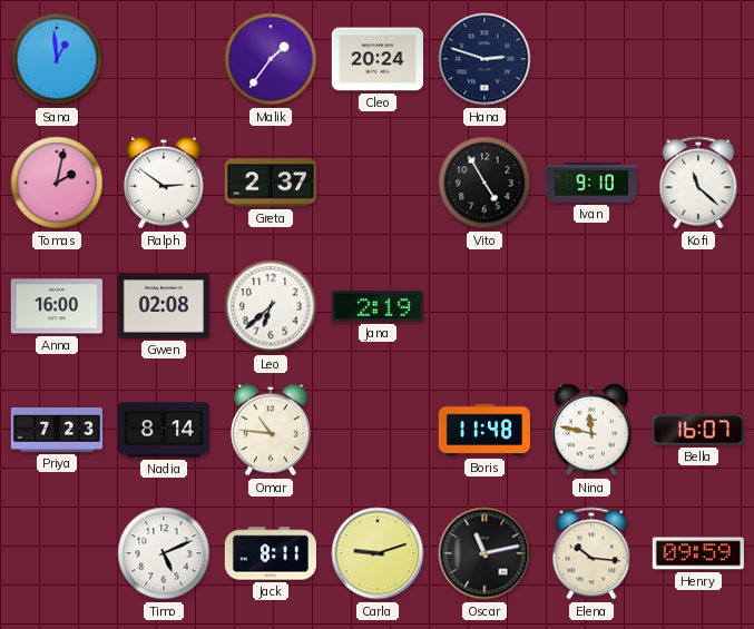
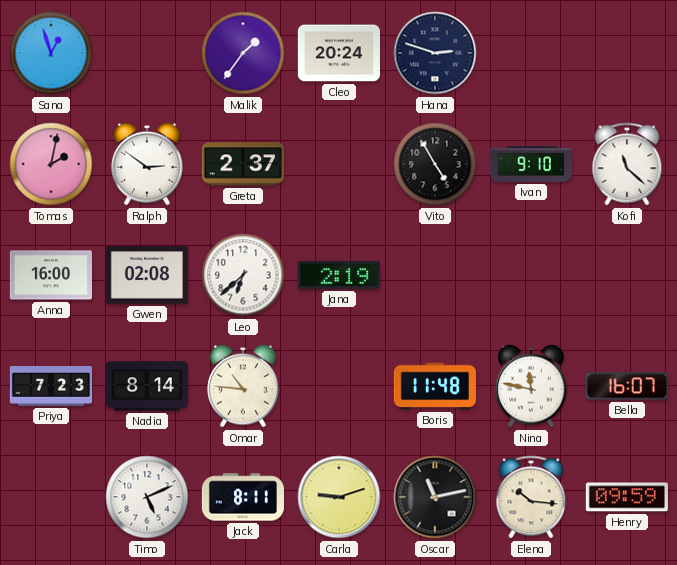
Sana: 12:59 -> 12:57
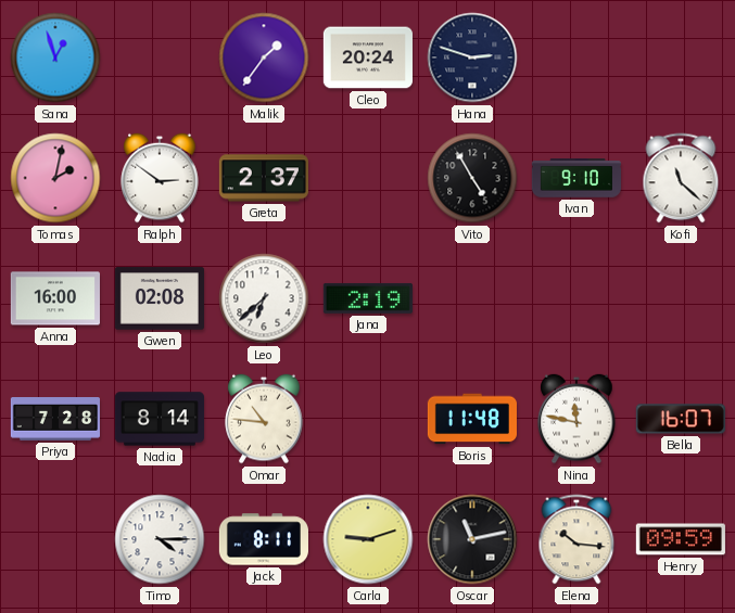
Priya: 7:23 -> 7:28
Timo: 5:11 -> 4:15
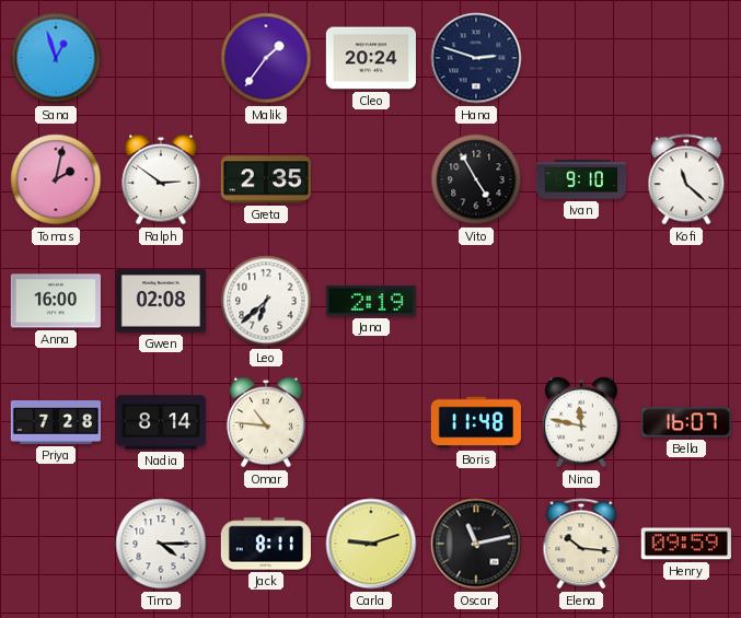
Greta: 2:37 -> 2:35
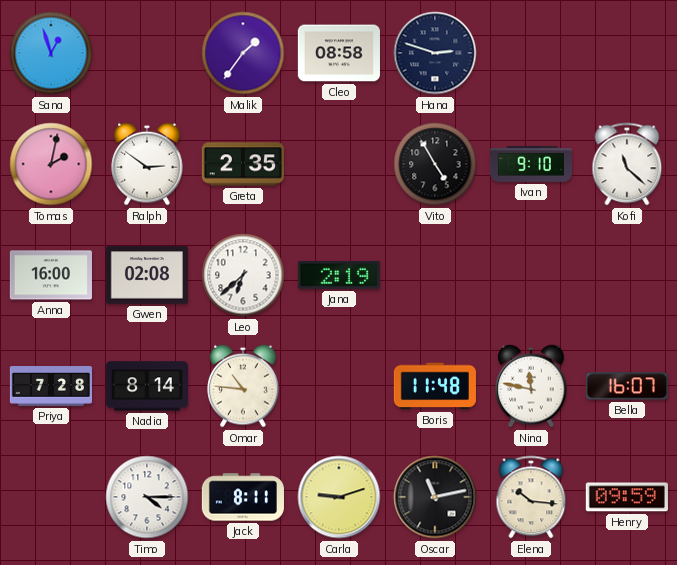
Cleo: 20:24 -> 08:58
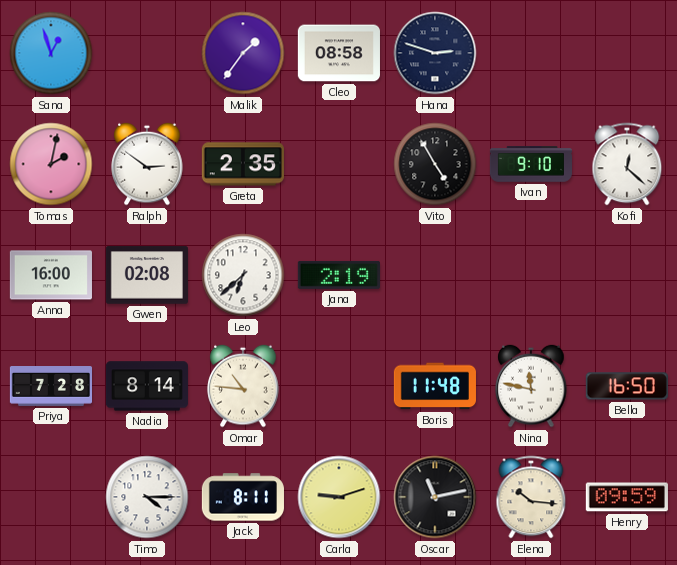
Kofi: 11:22 -> 12:22
Bella: 16:07 -> 16:50
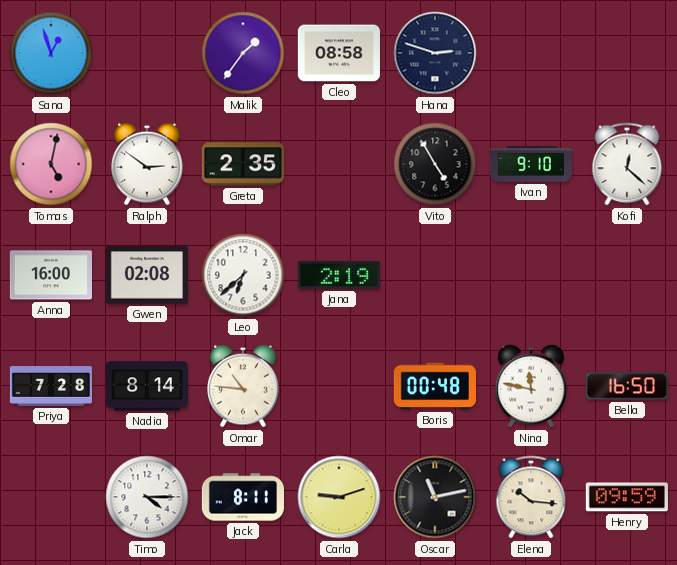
Tomas: 2:02 -> 5:02
Boris: 11:48 -> 00:48
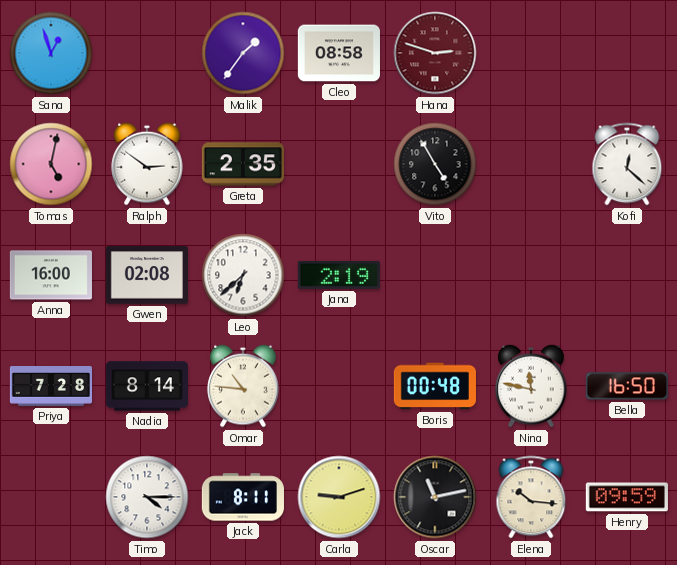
Hana dial: navy -> burgundy
Ivan: 9:10 -> none
